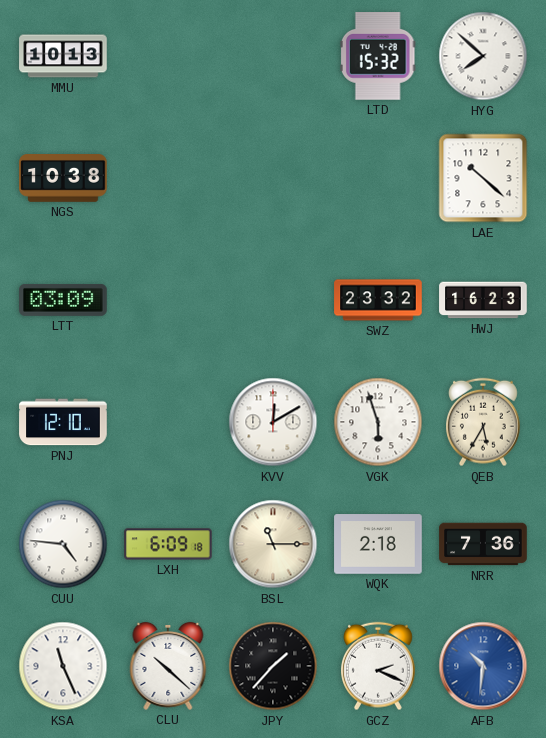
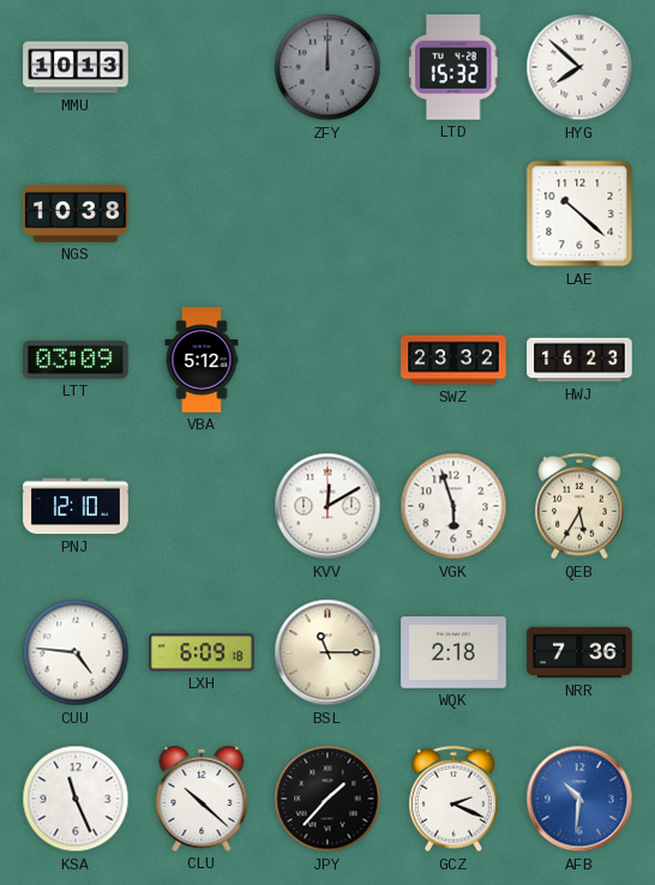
ZFY: none -> 12:00
VBA: none -> 5:12
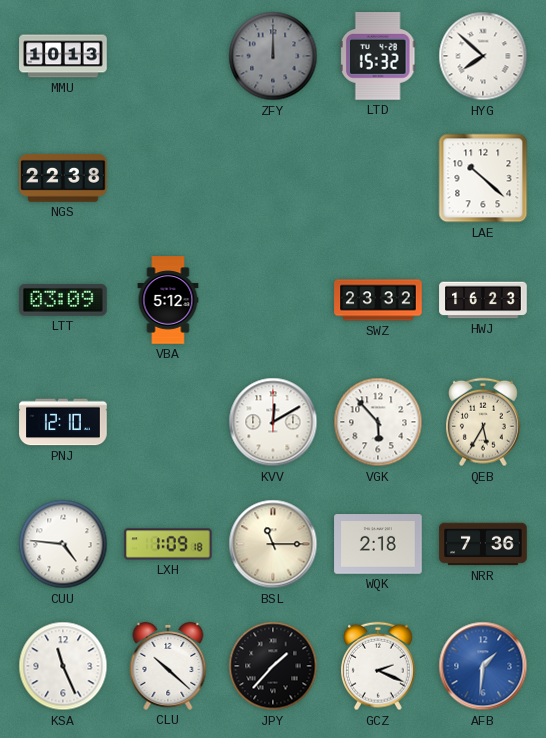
NGS: 10:38 -> 22:38
VGK: 5:57 -> 5:53
LXH: 6:09 -> 1:09
AFB: 10:31 -> 1:31
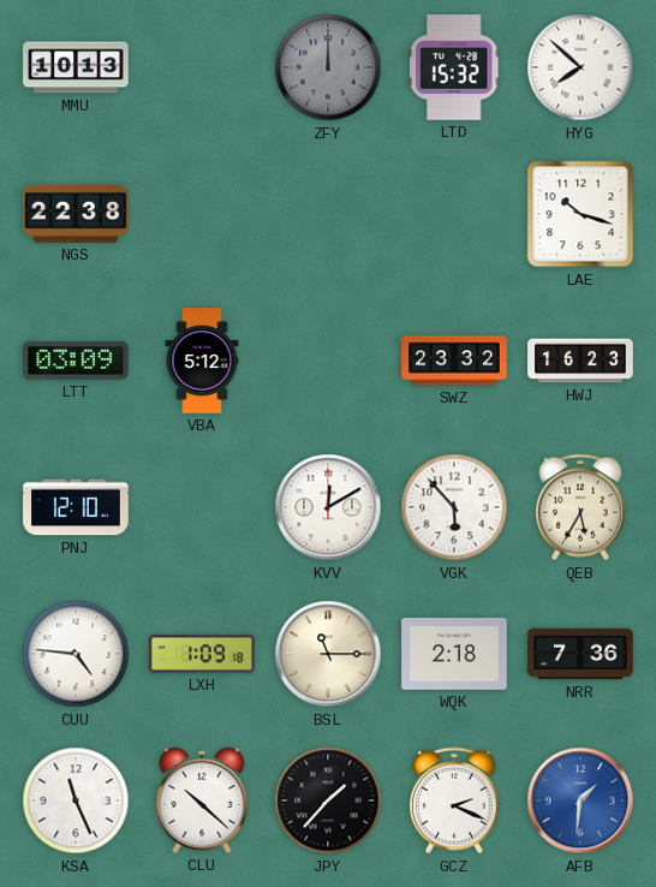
LAE: 10:22 -> 10:18
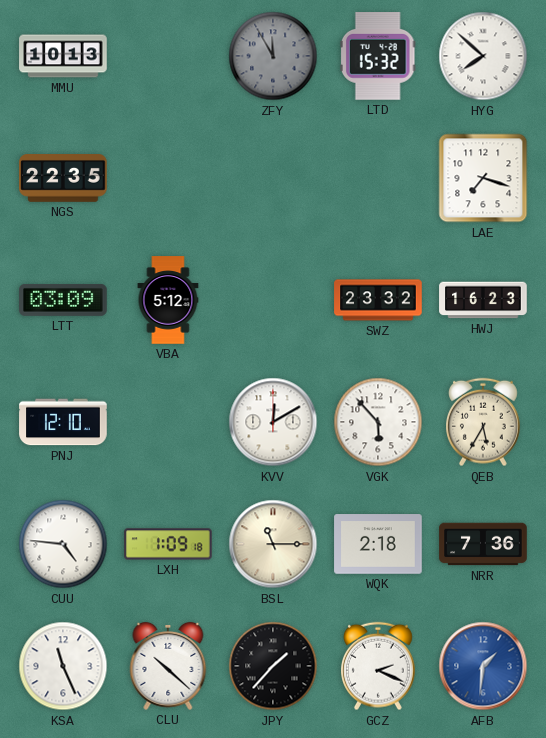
ZFY: 12:00 -> 11:55
NGS: 22:38 -> 22:35
LAE: 10:18 -> 7:18
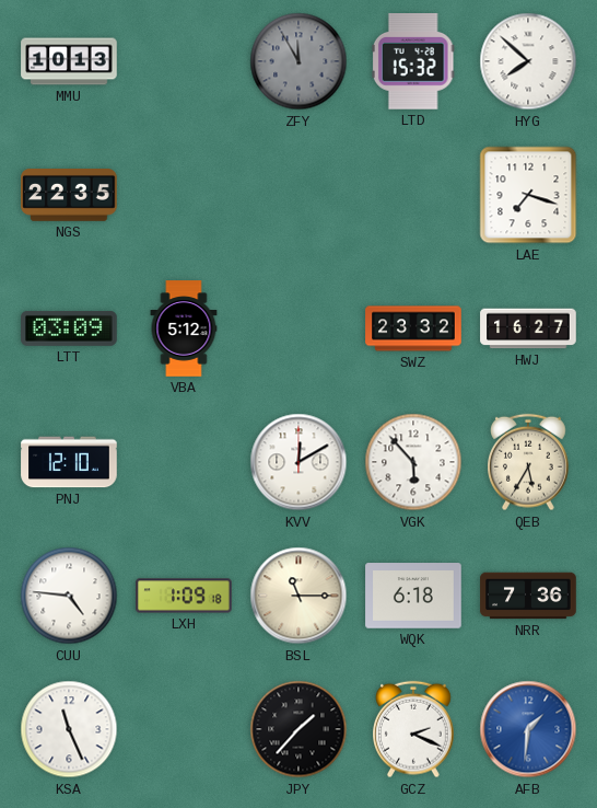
HWJ: 16:23 -> 16:27
WQK: 2:18 -> 6:18
CLU: 10:22 -> none
